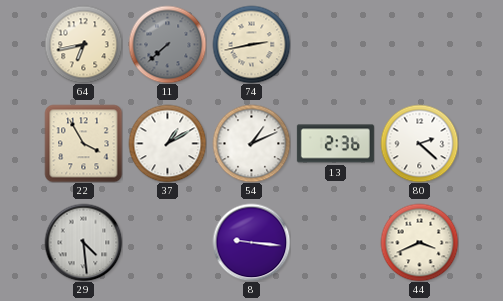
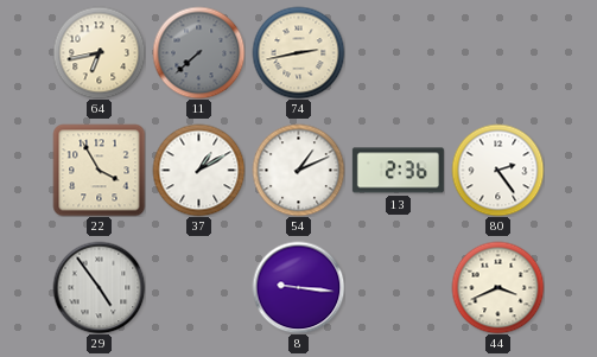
80: 2:22 -> 2:24
29: 4:29 -> 4:54
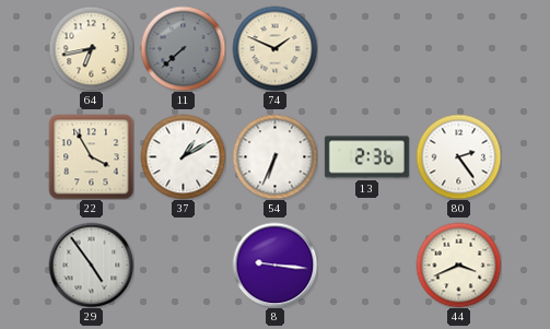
74: 2:43 -> 1:49
54: 1:11 -> 6:34
